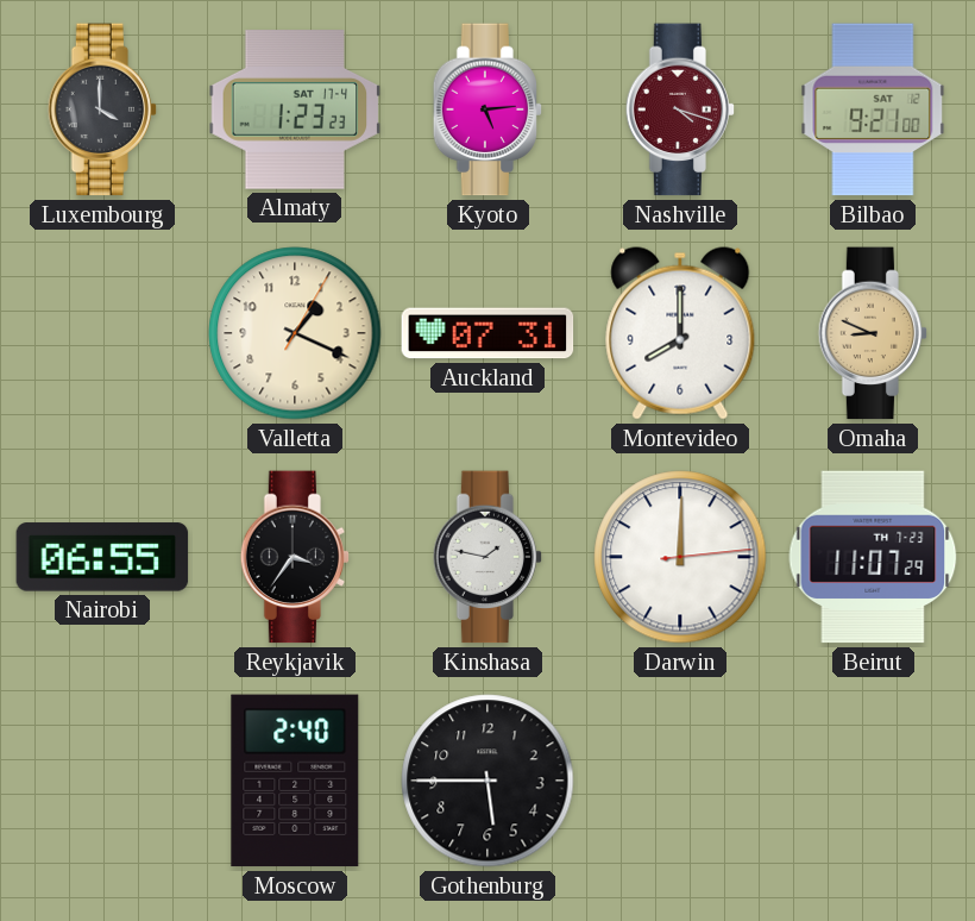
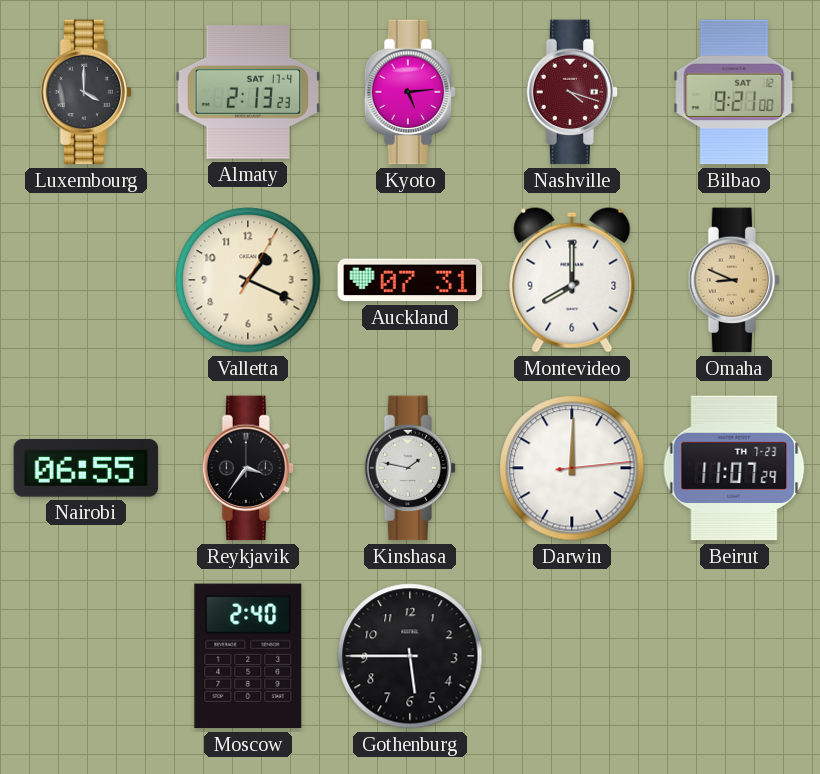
Almaty: 1:23 -> 2:13
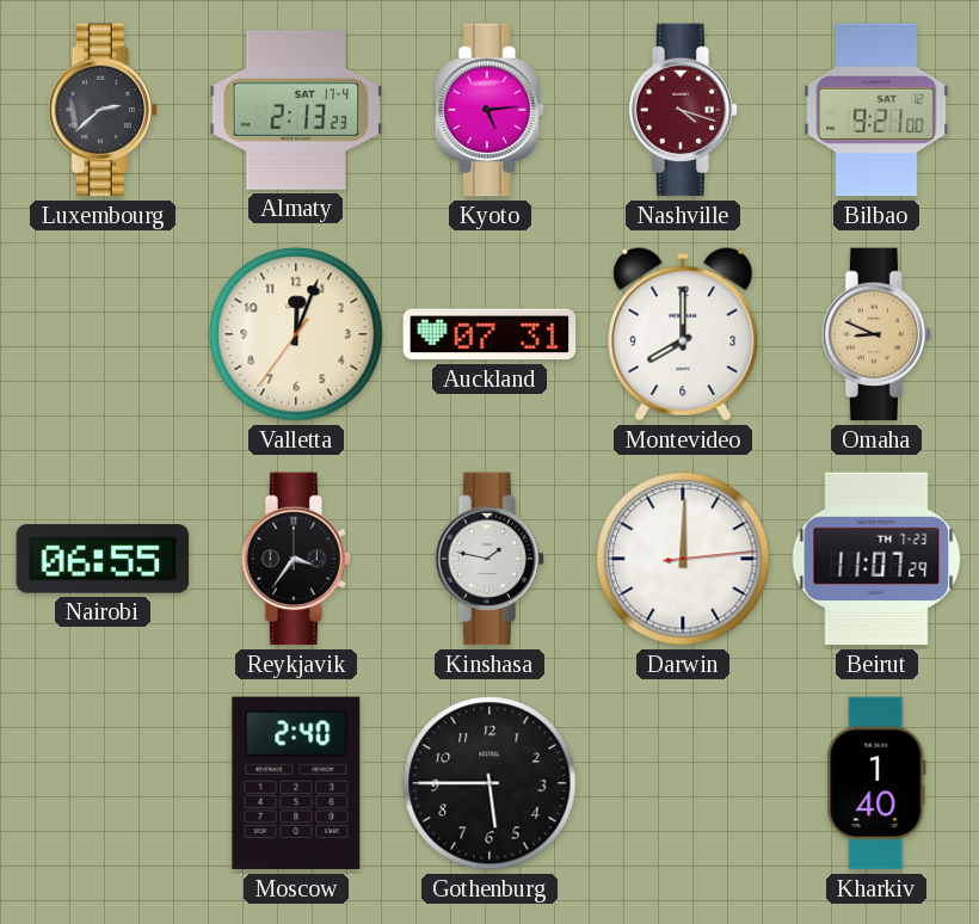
Luxembourg: 4:00 -> 2:38
Valletta: 1:19 -> 12:03
Kharkiv: none -> 1:40
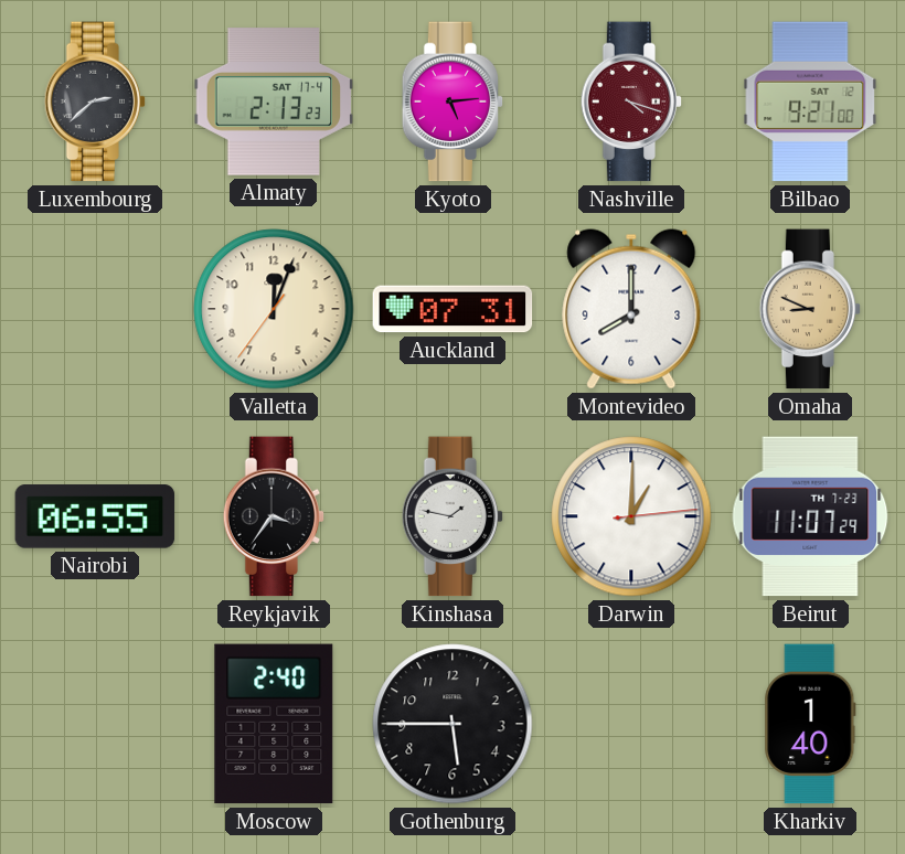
Darwin: 12:00 -> 1:00
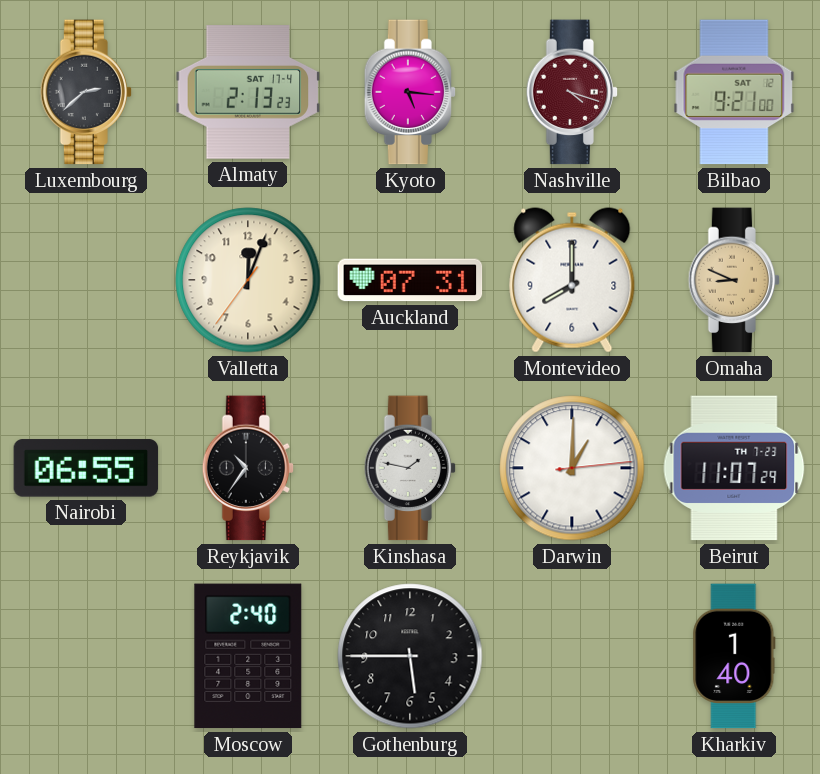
Kyoto: 5:14 -> 5:16
Reykjavik: 3:36 -> 10:36
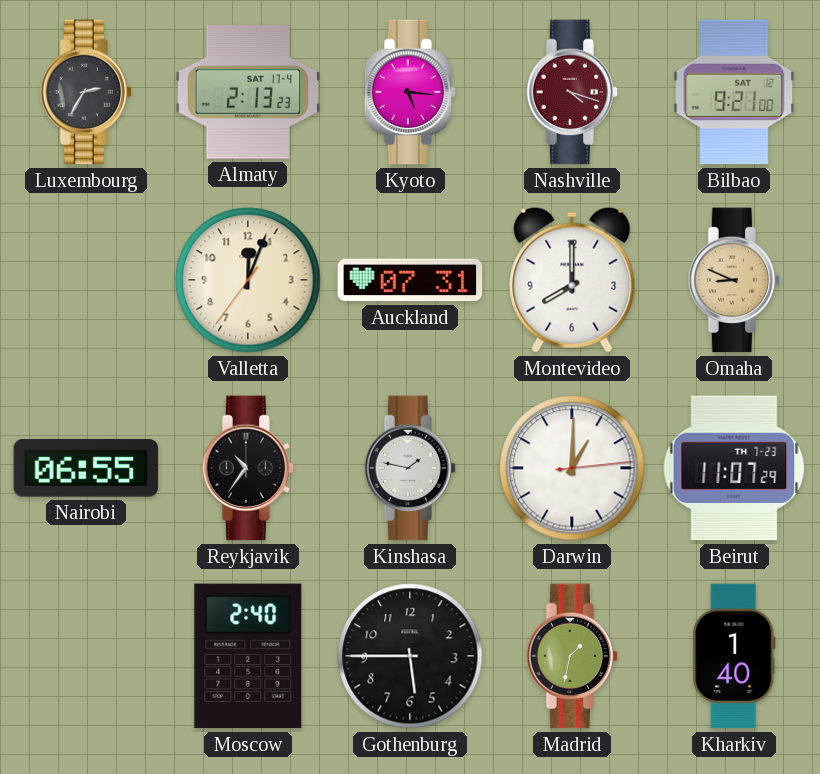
Luxembourg: 2:38 -> 2:35
Madrid: none -> 1:32
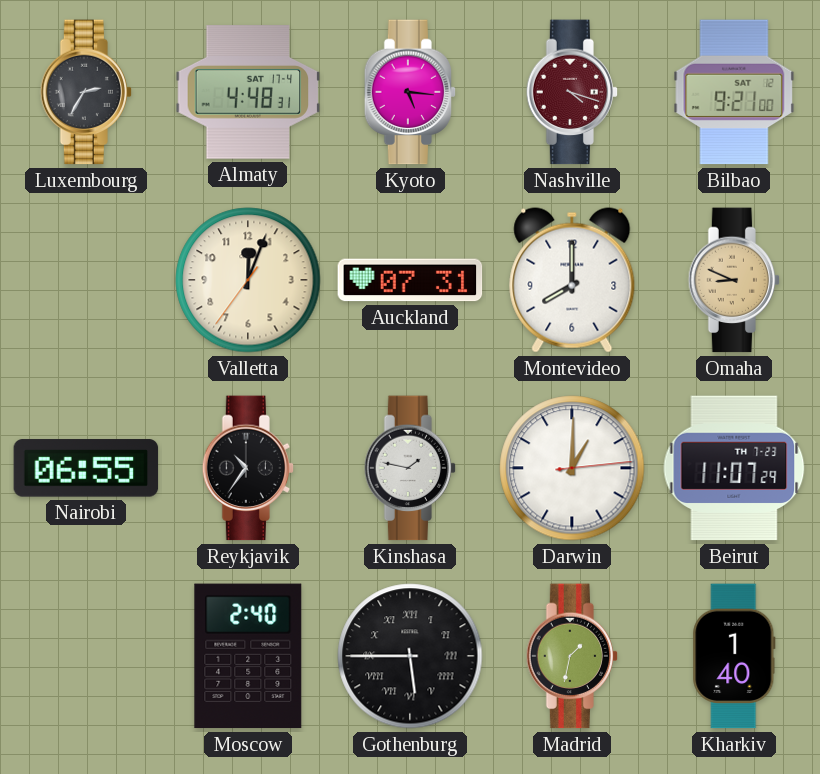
Almaty: 2:13 -> 4:48
Gothenburg numerals: Arabic -> Roman
